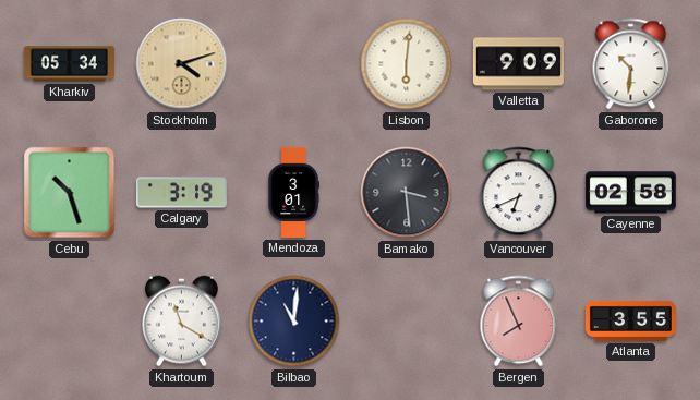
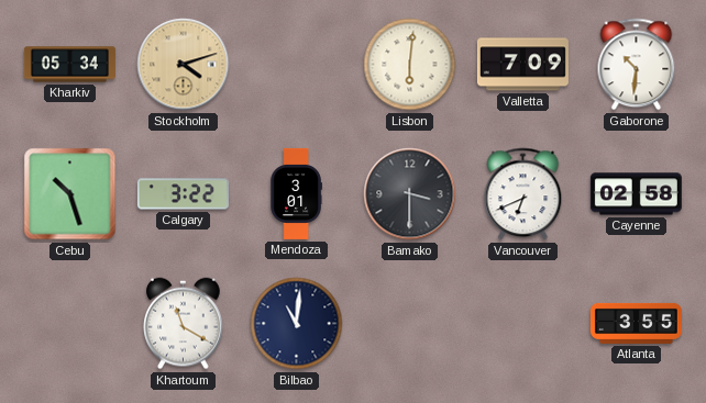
Valletta: 9:09 -> 7:09
Calgary: 3:19 -> 3:22
Bamako: 3:29 -> 3:30
Bergen: 7:56 -> none
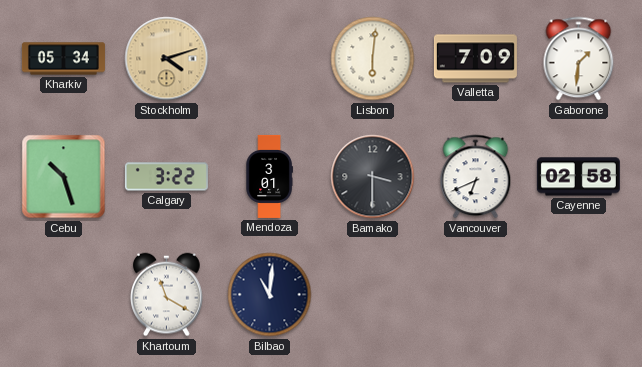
Gaborone: 10:31 -> 1:31
Atlanta: 3:55 -> none
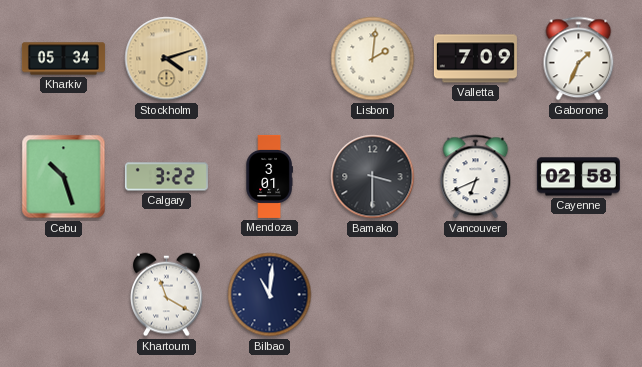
Lisbon: 6:01 -> 2:01
Gaborone: 1:31 -> 1:34
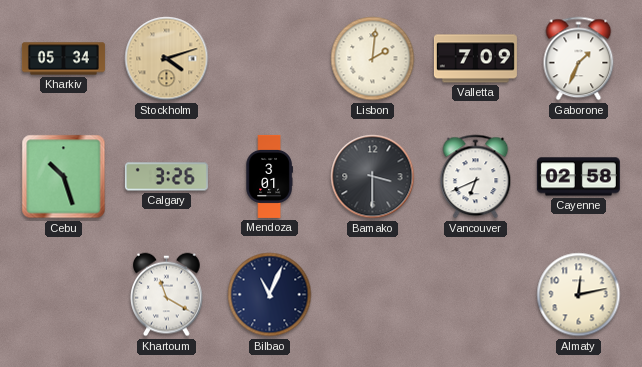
Calgary: 3:22 -> 3:26
Bilbao: 11:01 -> 11:04
Almaty: none -> 12:13
